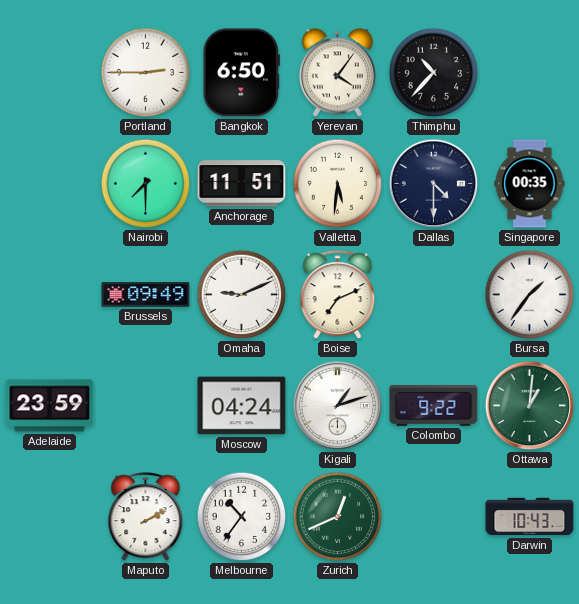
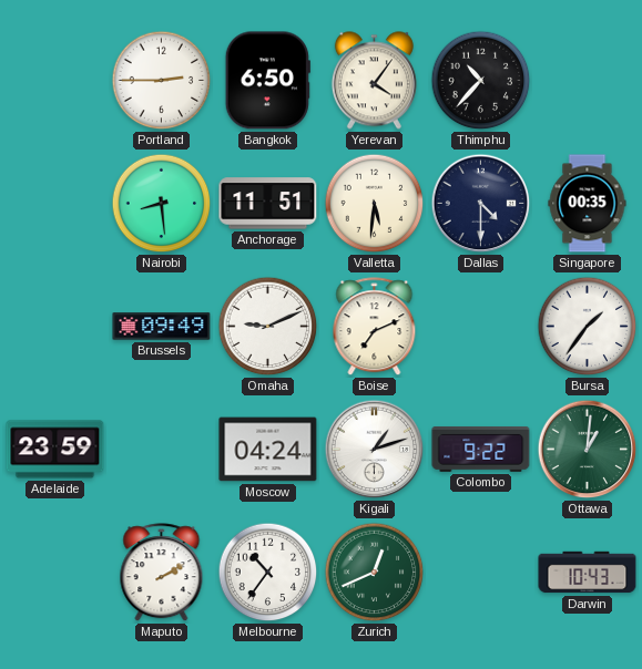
Nairobi: 7:30 -> 8:29
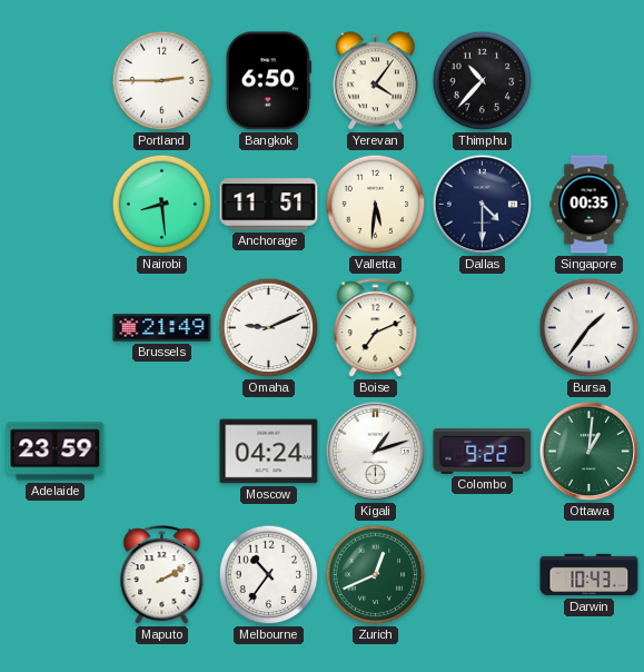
Brussels: 09:49 -> 21:49
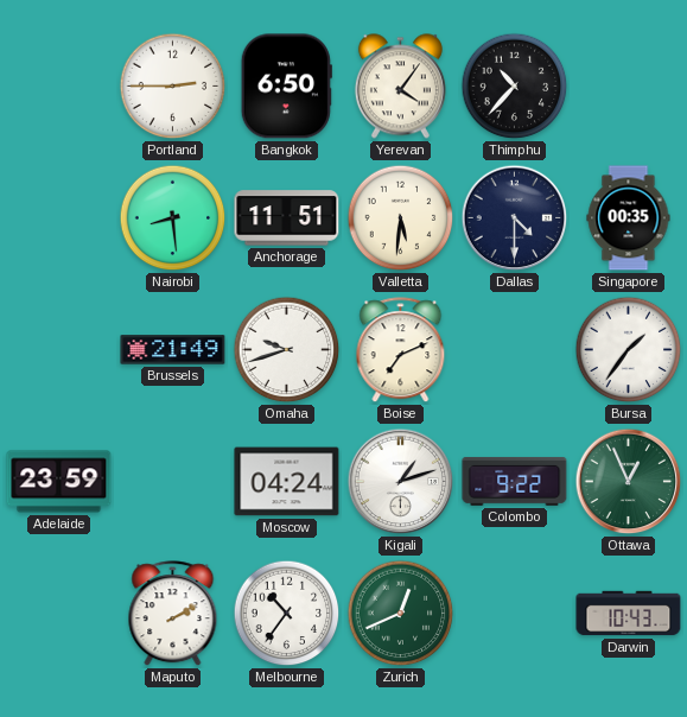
Omaha: 9:11 -> 9:42
Ottawa: 1:01 -> 12:56
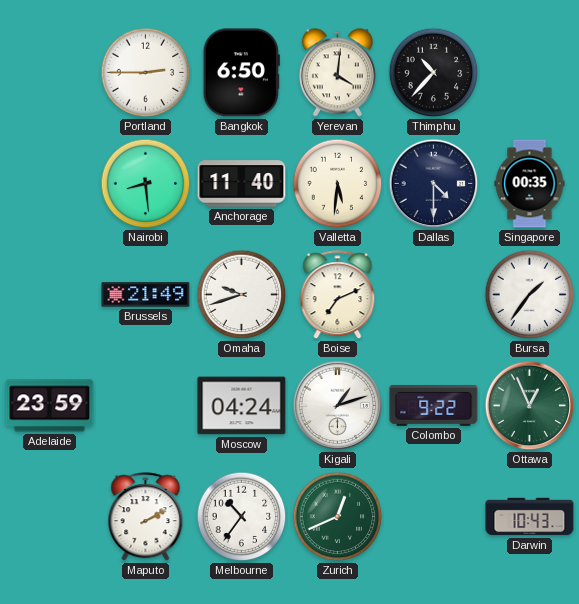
Yerevan: 4:06 -> 4:01
Anchorage: 11:51 -> 11:40
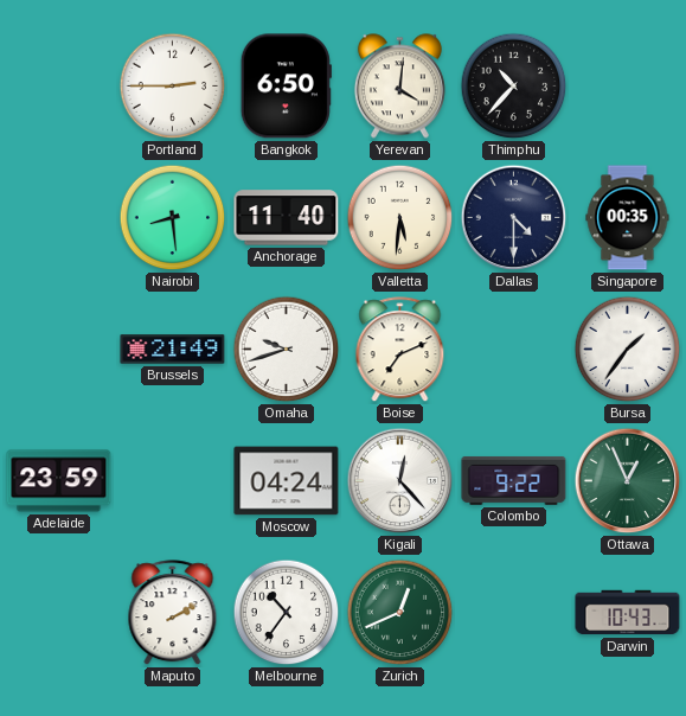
Kigali: 1:12 -> 12:23
